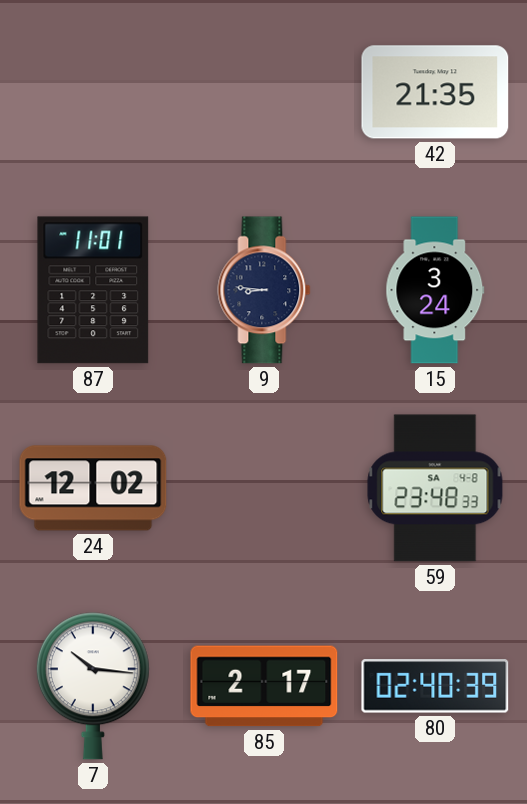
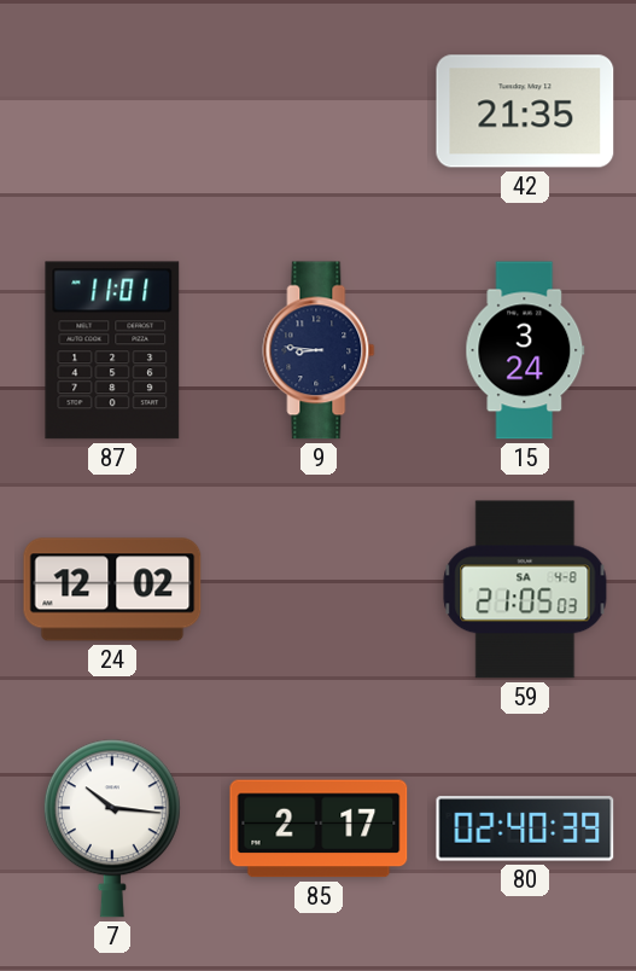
59: 23:48 -> 21:05
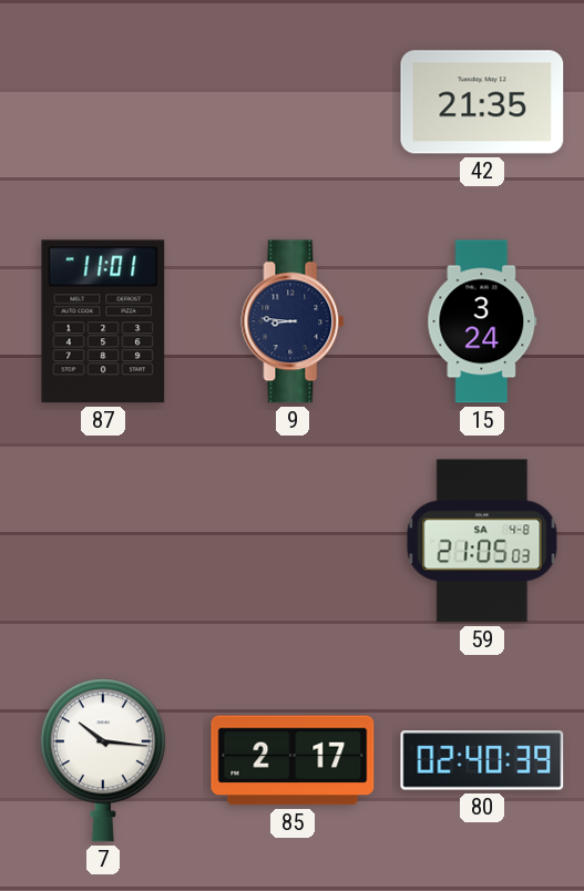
24: 12:02 -> none
